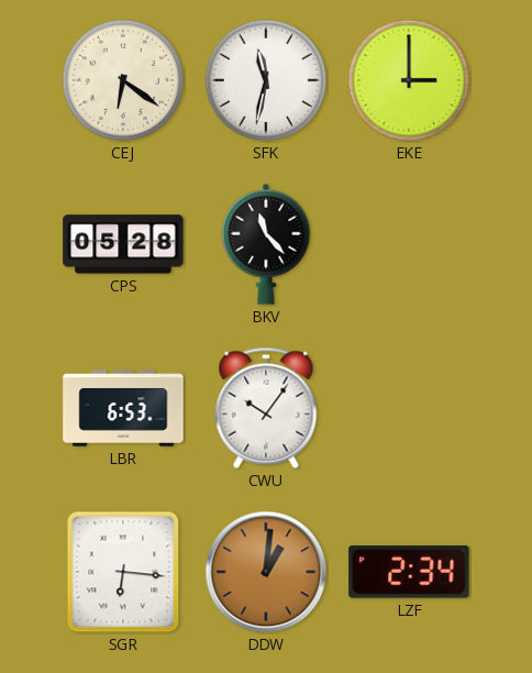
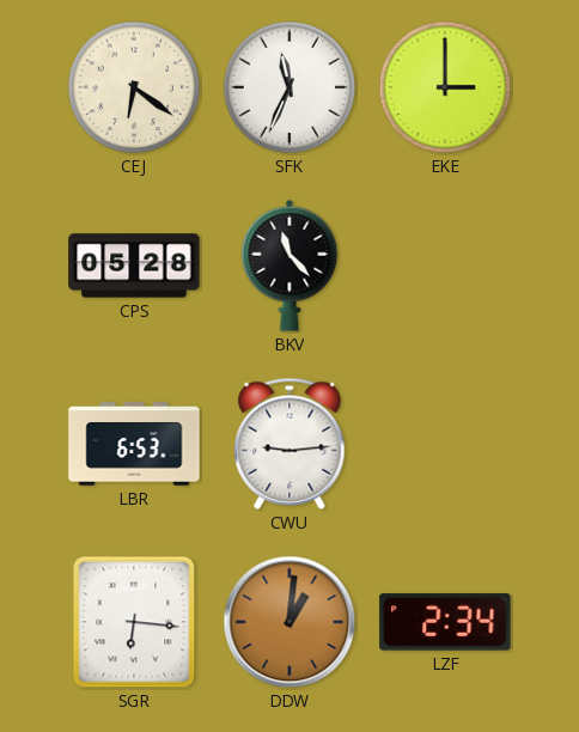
SFK: 11:32 -> 11:34
CWU: 10:06 -> 9:14
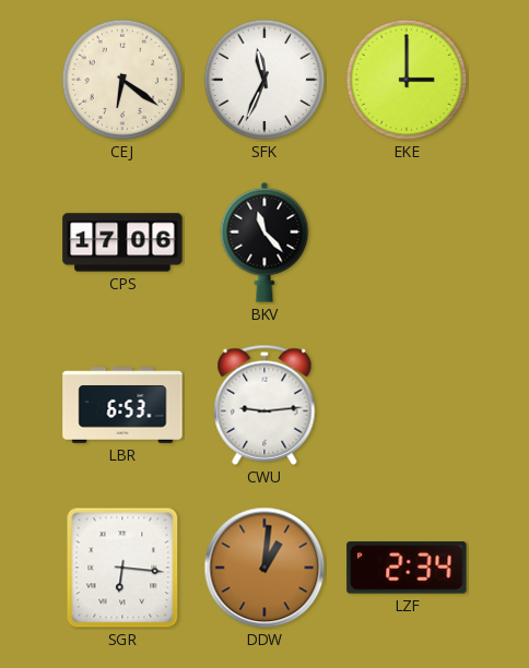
CPS: 05:28 -> 17:06
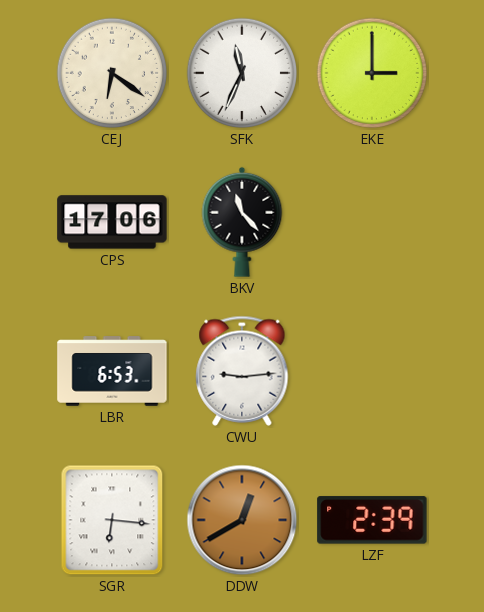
DDW: 1:01 -> 12:40
LZF: 2:34 -> 2:39
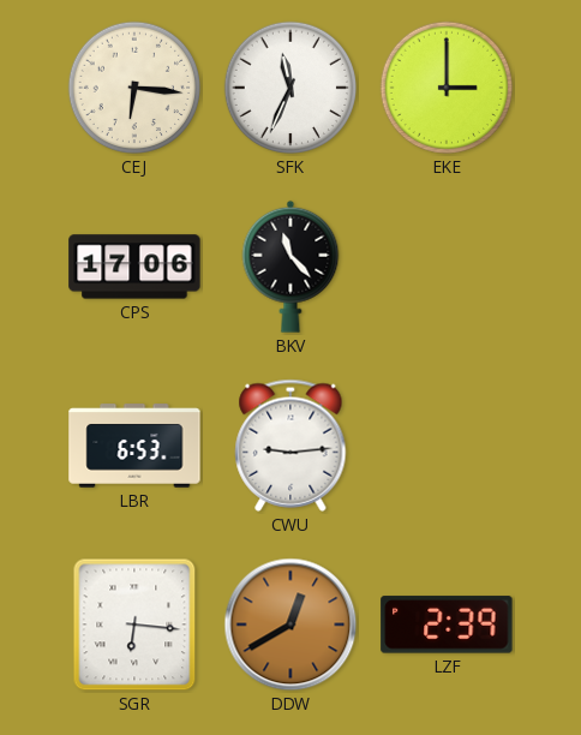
CEJ: 6:21 -> 6:16
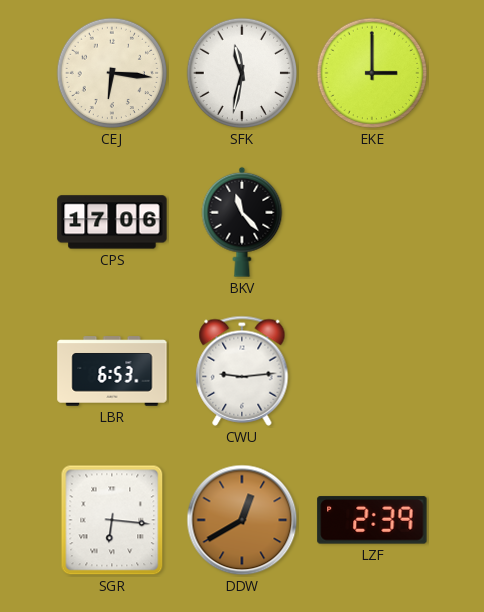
SFK: 11:34 -> 11:32
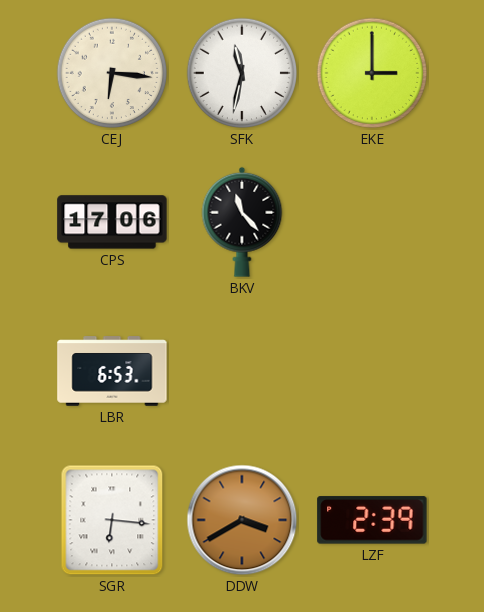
CWU: 9:14 -> none
DDW: 12:40 -> 3:40
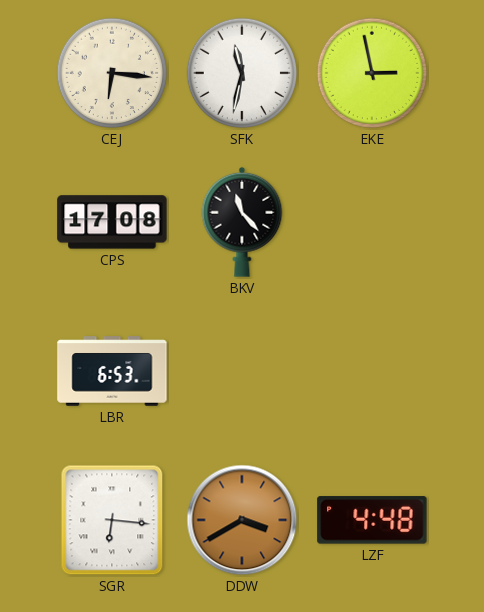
EKE: 3:00 -> 2:58
CPS: 17:06 -> 17:08
LZF: 2:39 -> 4:48
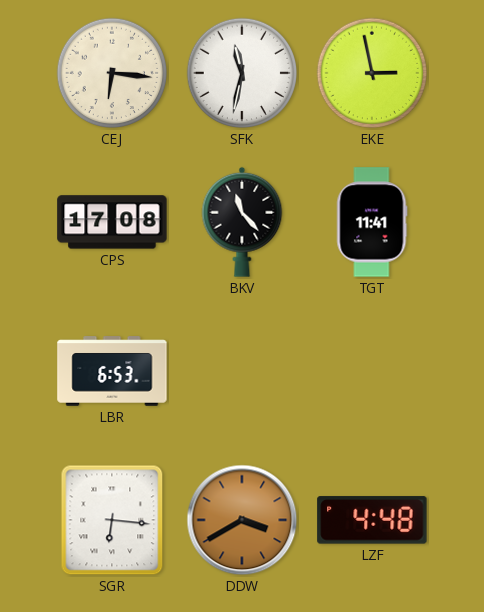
TGT: none -> 11:41
